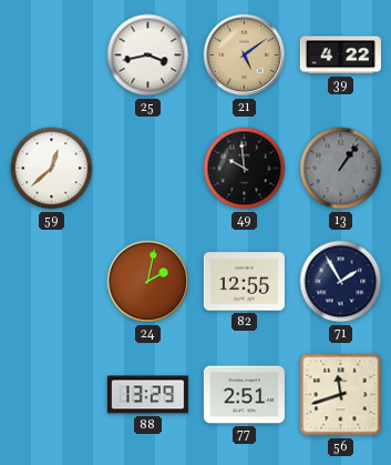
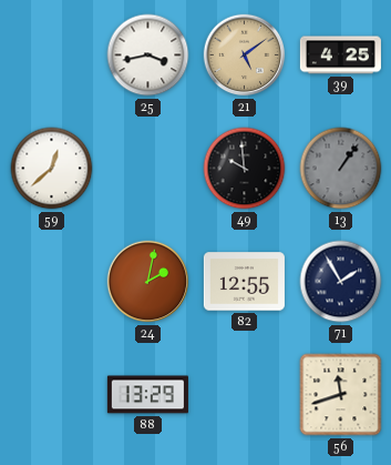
39: 4:22 -> 4:25
77: 2:51 -> none
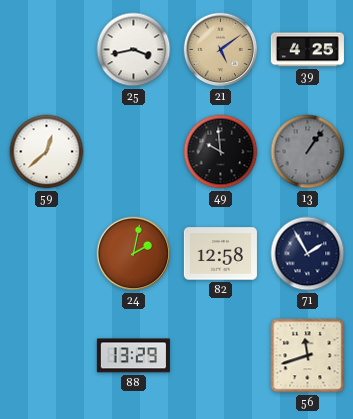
82: 12:55 -> 12:58
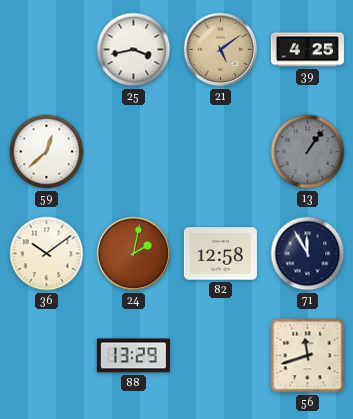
49: 9:59 -> none
36: none -> 10:09
71: 1:55 -> 11:55
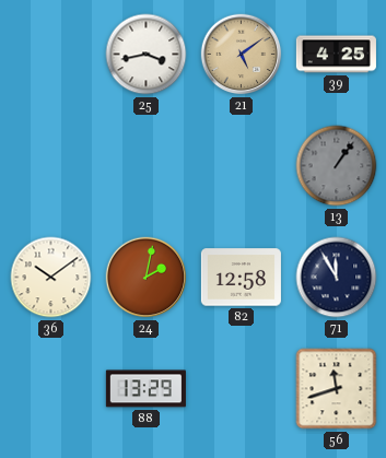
59: 12:38 -> none
